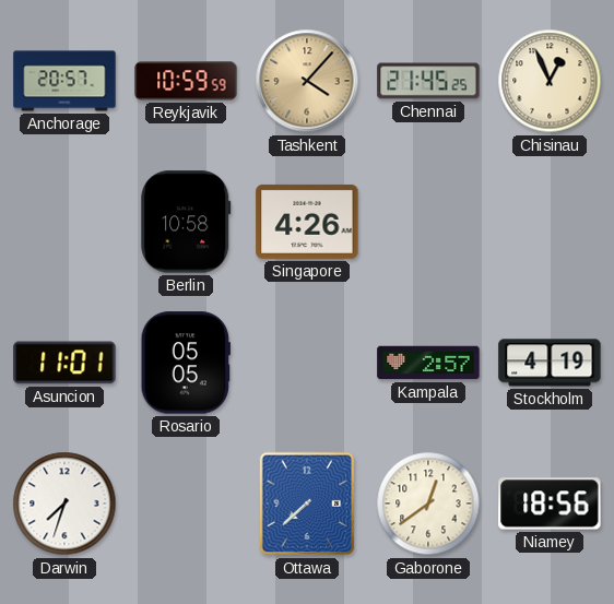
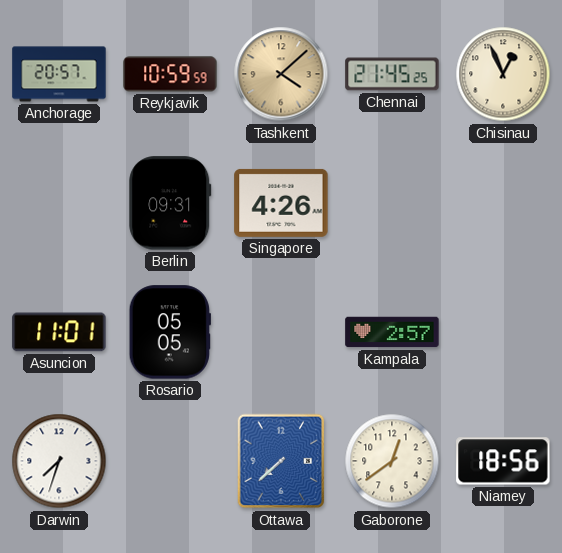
Tashkent: 4:07 -> 4:08
Berlin: 10:58 -> 09:31
Stockholm: 4:19 -> none
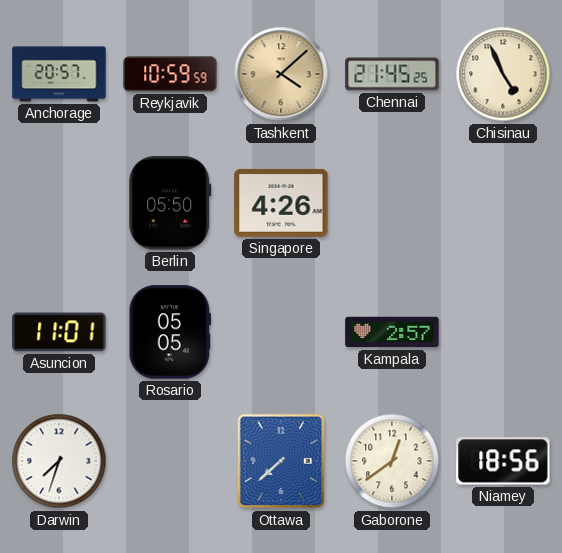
Chisinau: 12:56 -> 4:56
Berlin: 09:31 -> 05:50
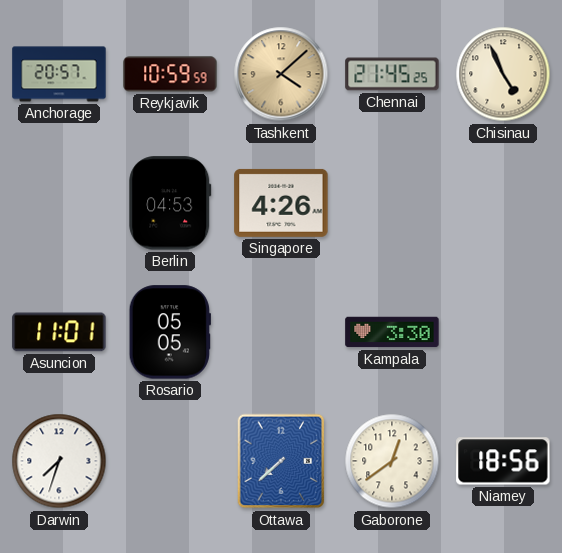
Berlin: 05:50 -> 04:53
Kampala: 2:57 -> 3:30
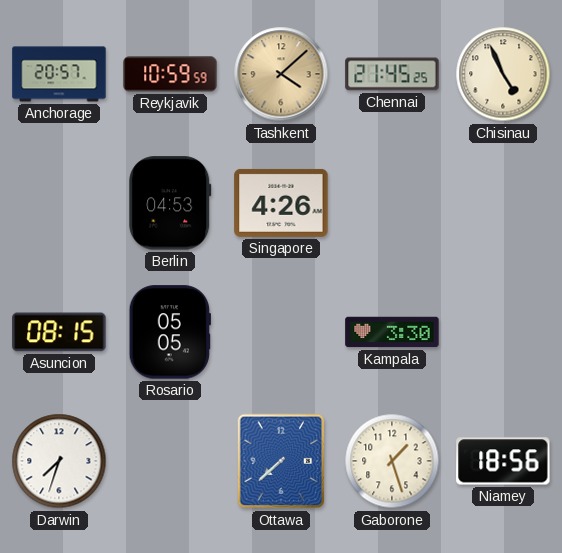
Asuncion: 11:01 -> 08:15
Gaborone: 12:39 -> 1:27
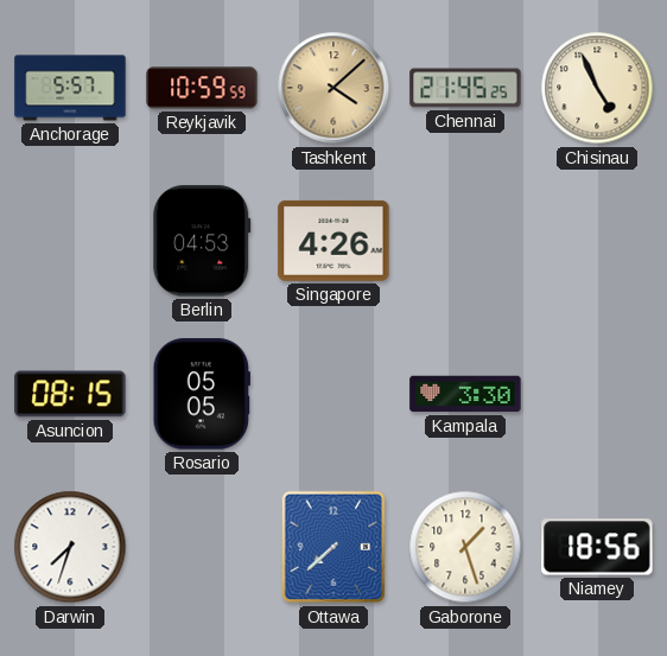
Anchorage: 20:57 -> 5:57
